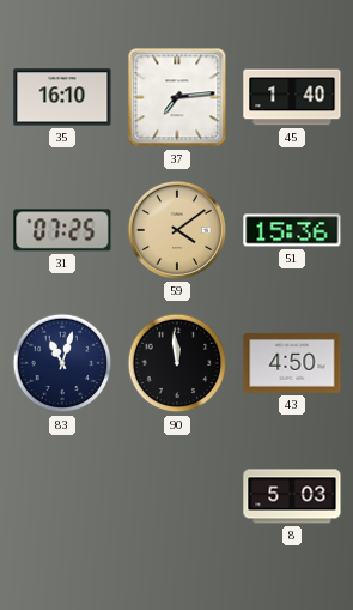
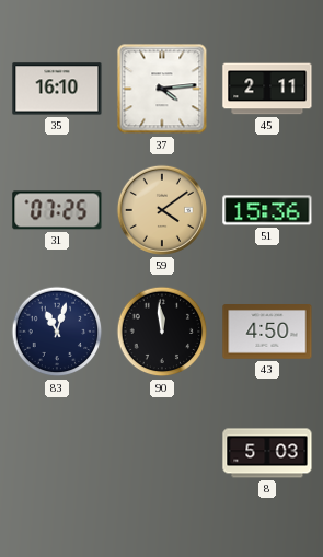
37: 7:14 -> 4:14
45: 1:40 -> 2:11
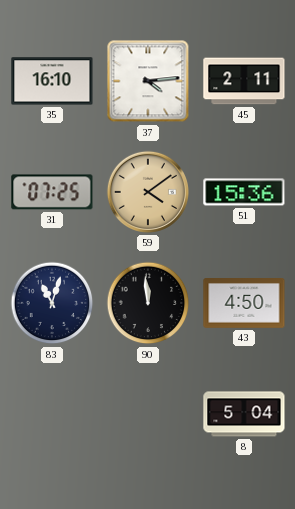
8: 5:03 -> 5:04
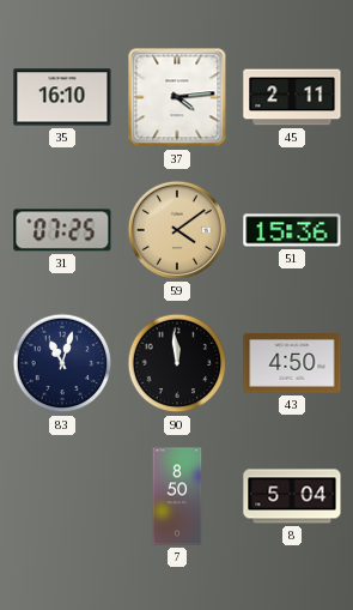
7: none -> 8:50
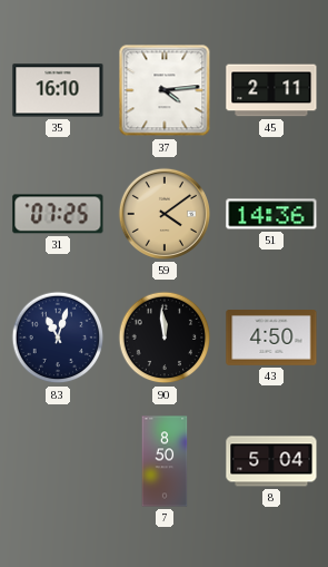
51: 15:36 -> 14:36
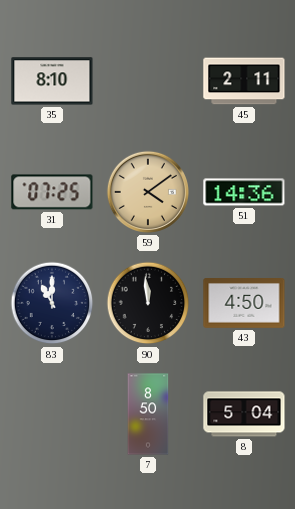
35: 16:10 -> 8:10
37: 4:14 -> none
83: 11:03 -> 11:00
